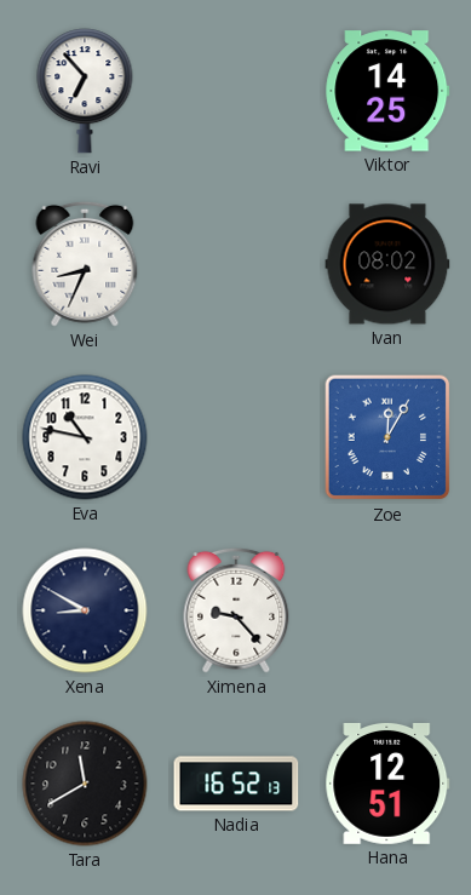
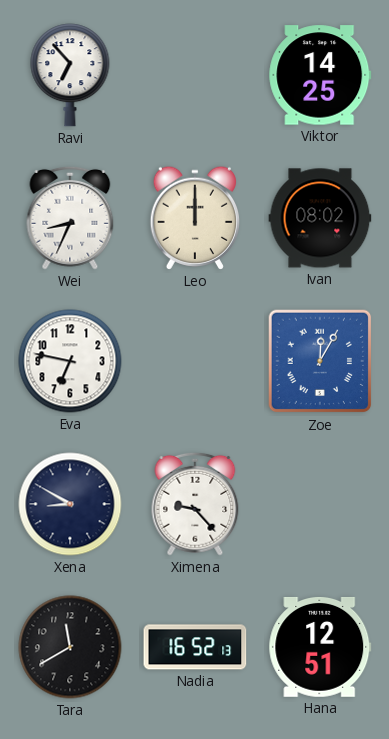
Leo: none -> 12:00
Eva: 10:47 -> 6:47
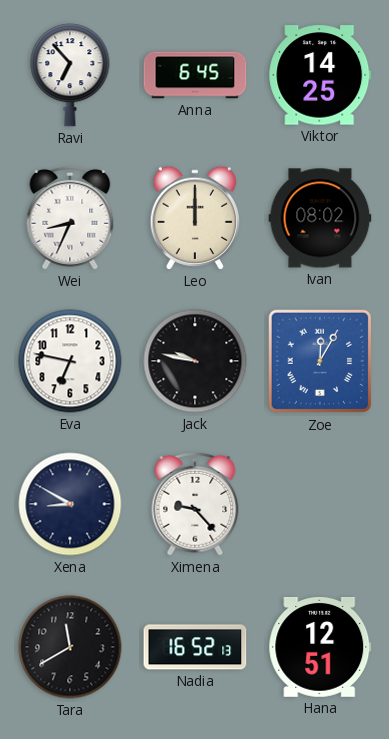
Anna: none -> 6:45
Jack: none -> 9:47
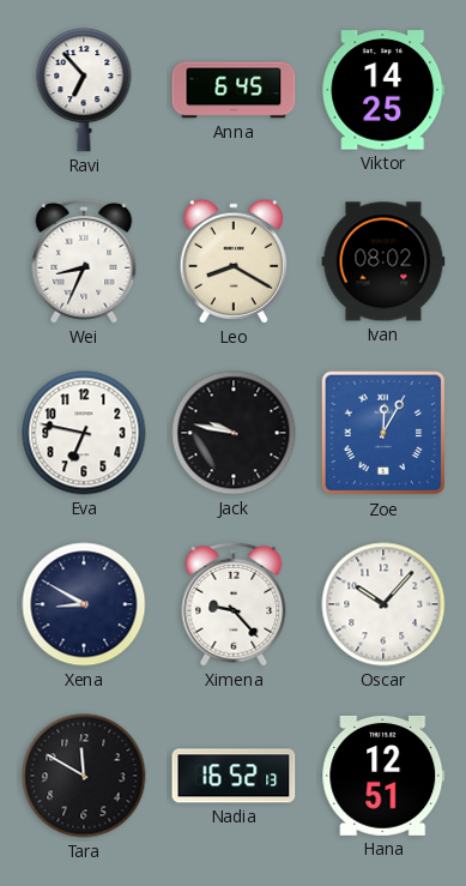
Leo: 12:00 -> 8:20
Oscar: none -> 10:07
Tara: 11:40 -> 11:50
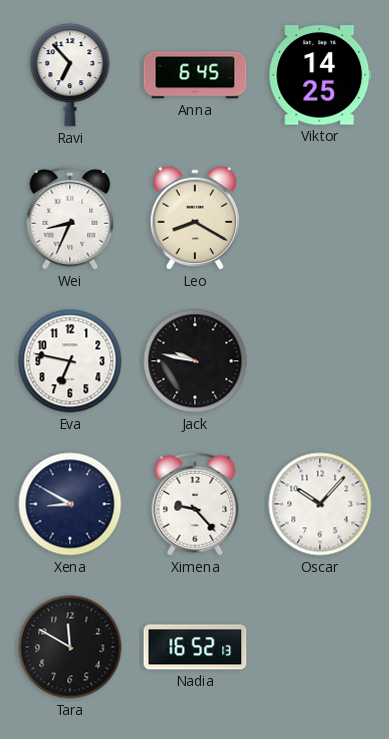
Ivan: 08:02 -> none
Zoe: 12:05 -> none
Hana: 12:51 -> none
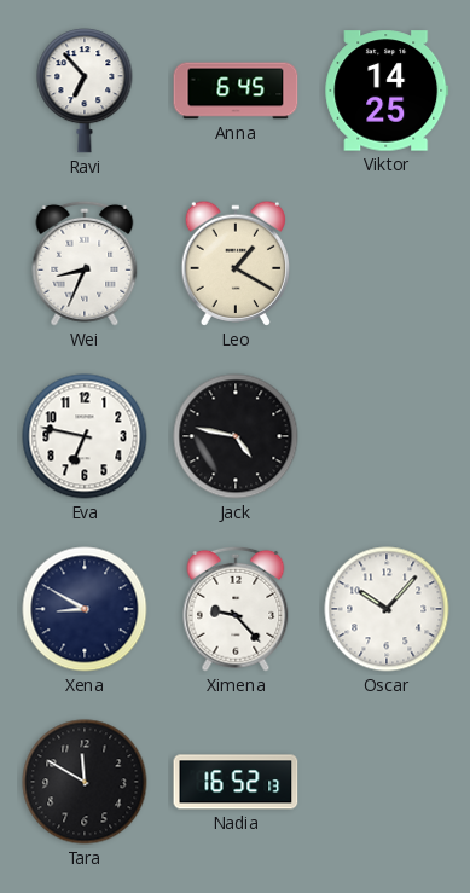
Leo: 8:20 -> 1:20
Jack: 9:47 -> 4:47
